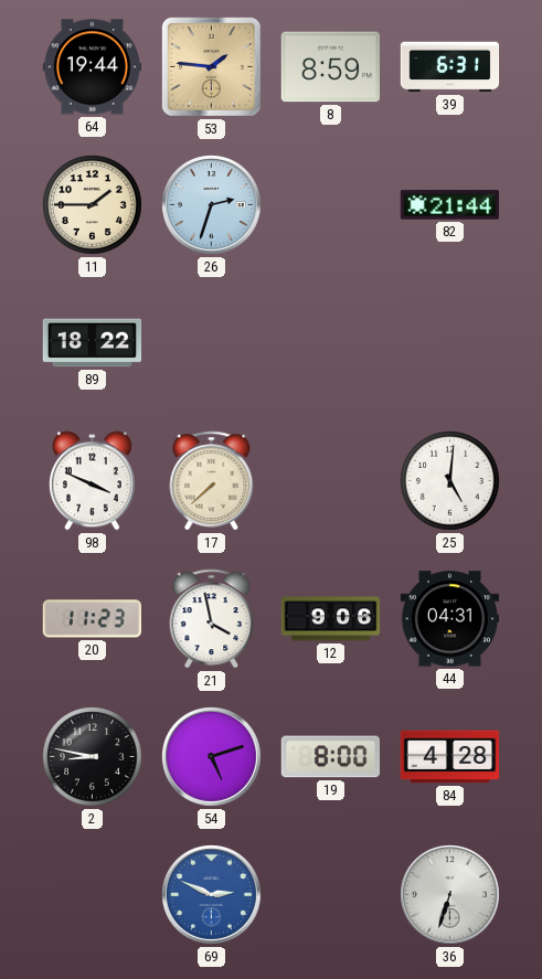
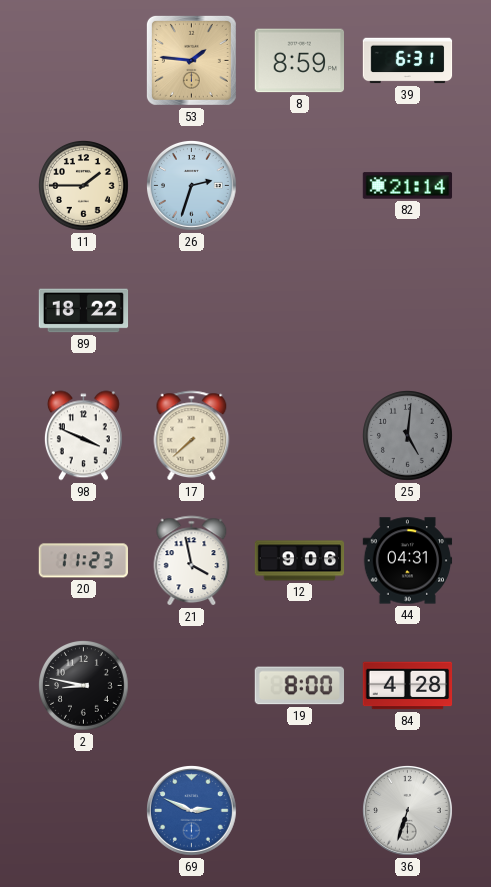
64: 19:44 -> none
82: 21:44 -> 21:14
25 dial: white -> grey
54: 5:12 -> none
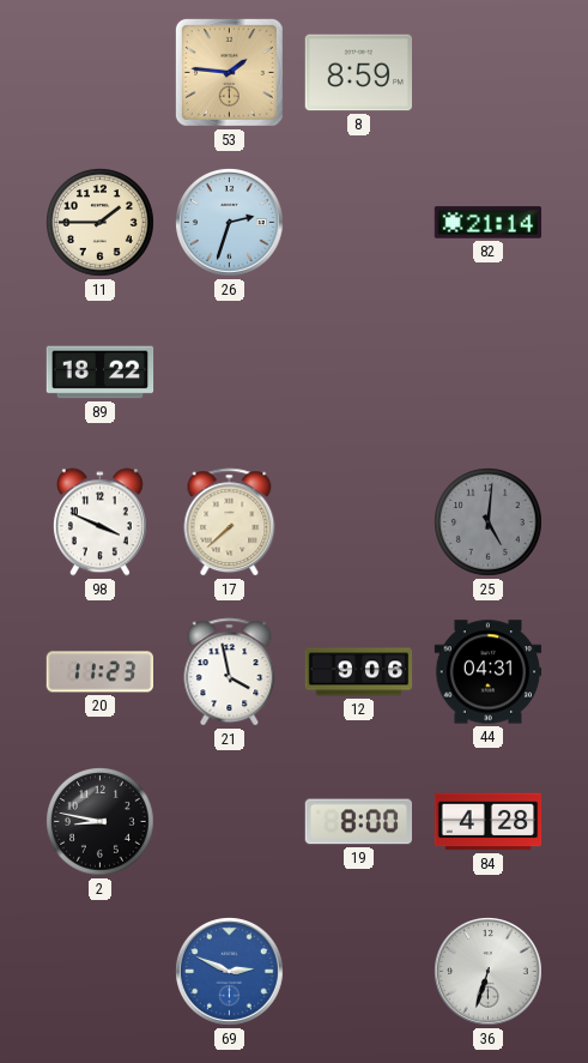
39: 6:31 -> none
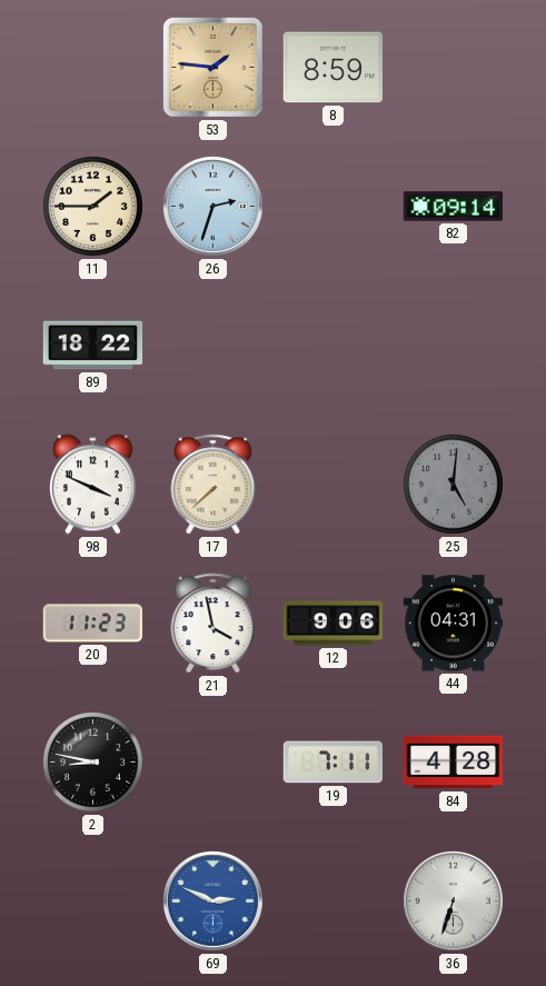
82: 21:14 -> 09:14
19: 8:00 -> 7:11
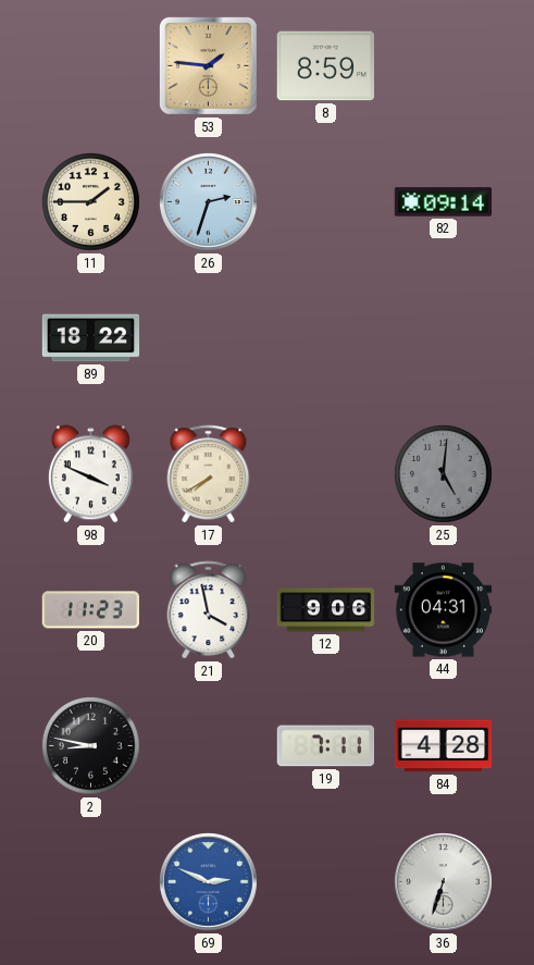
17: 7:38 -> 7:40
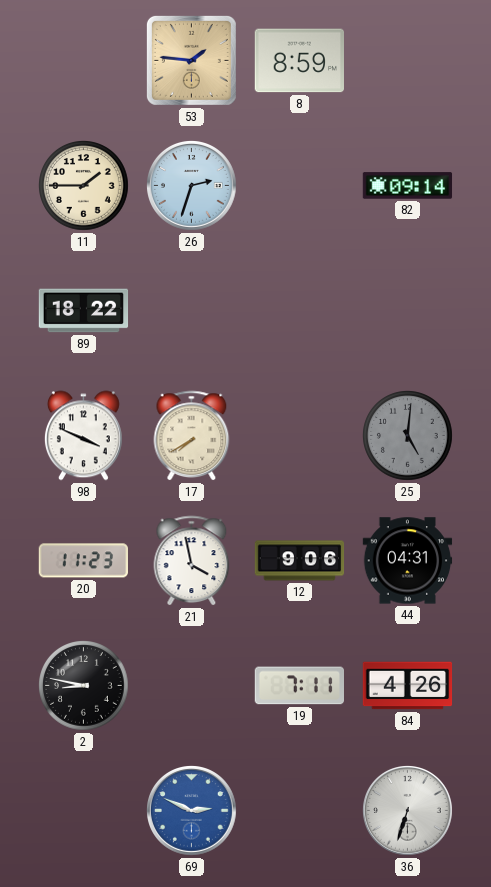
84: 4:28 -> 4:26
